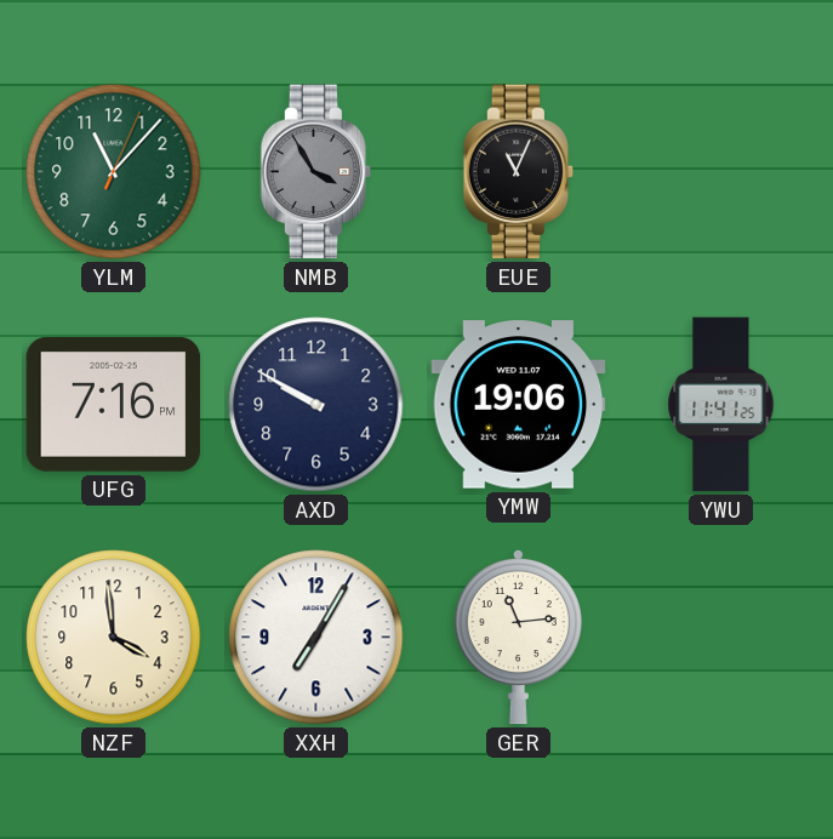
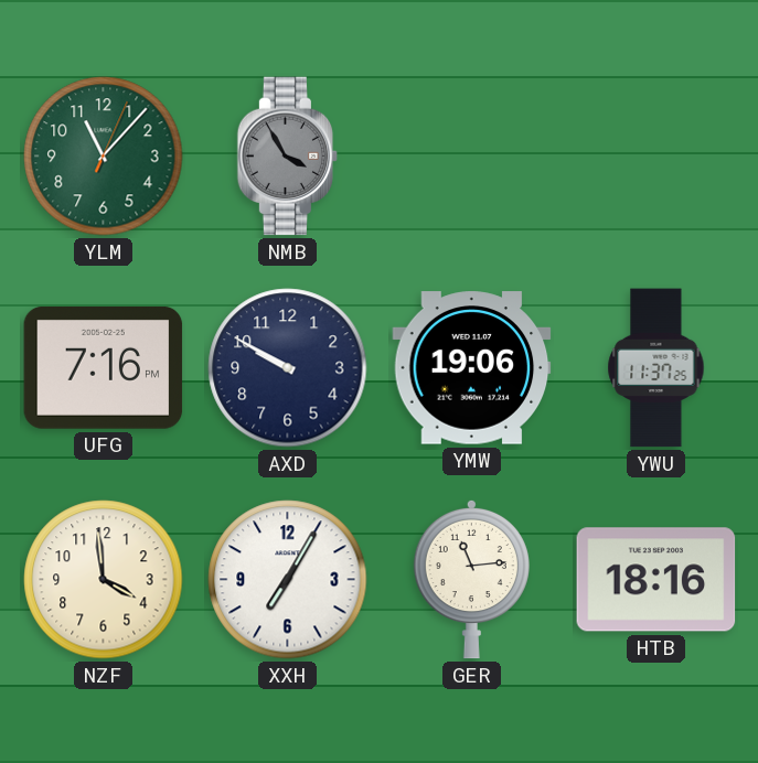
EUE: 11:04 -> none
YWU: 11:41 -> 11:37
HTB: none -> 18:16
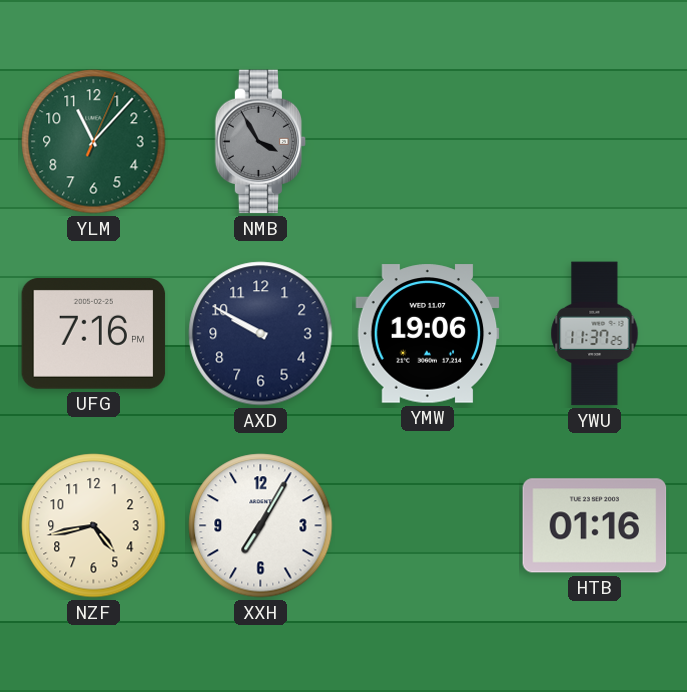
NZF: 3:59 -> 4:43
GER: 11:14 -> none
HTB: 18:16 -> 01:16
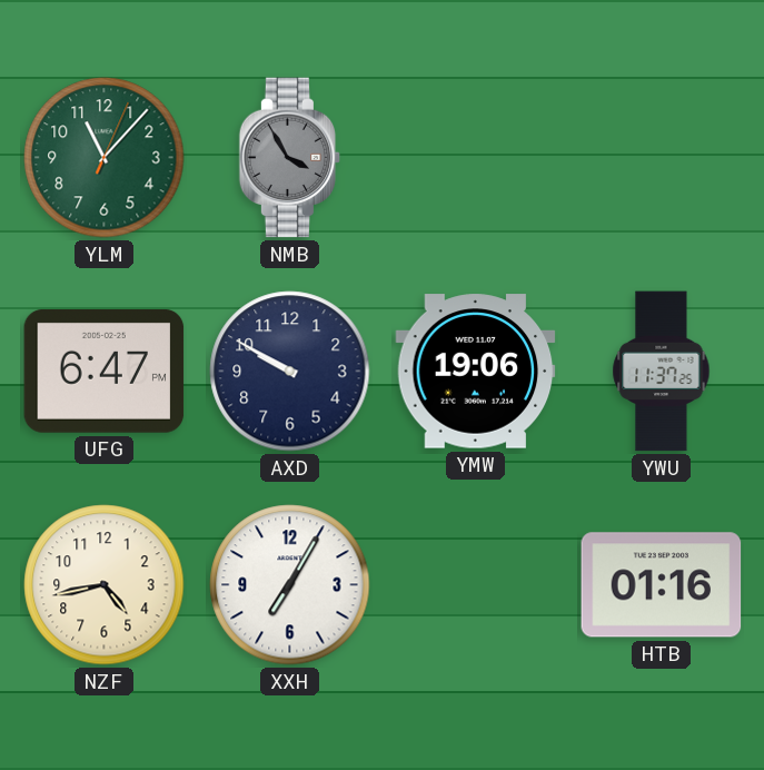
UFG: 7:16 -> 6:47
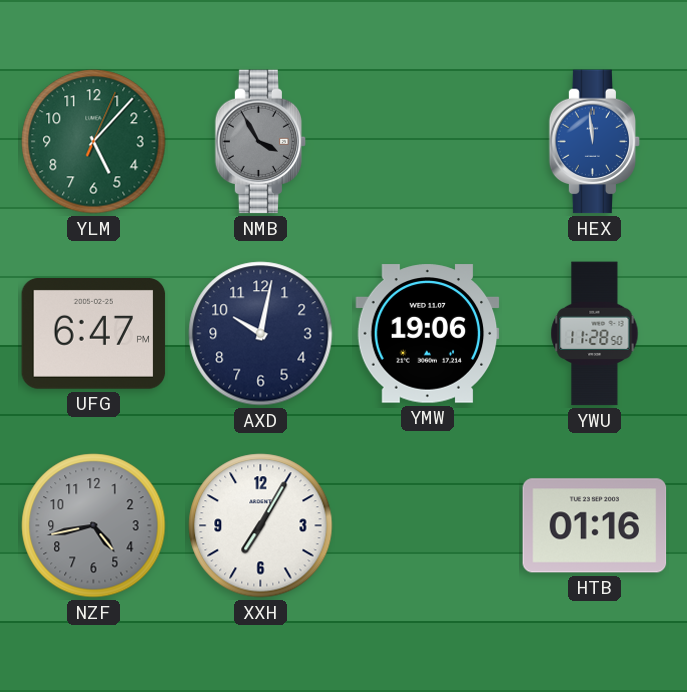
YLM: 11:07 -> 5:07
HEX: none -> 11:59
AXD: 9:50 -> 10:02
YWU: 11:37 -> 11:28
NZF dial: cream -> grey
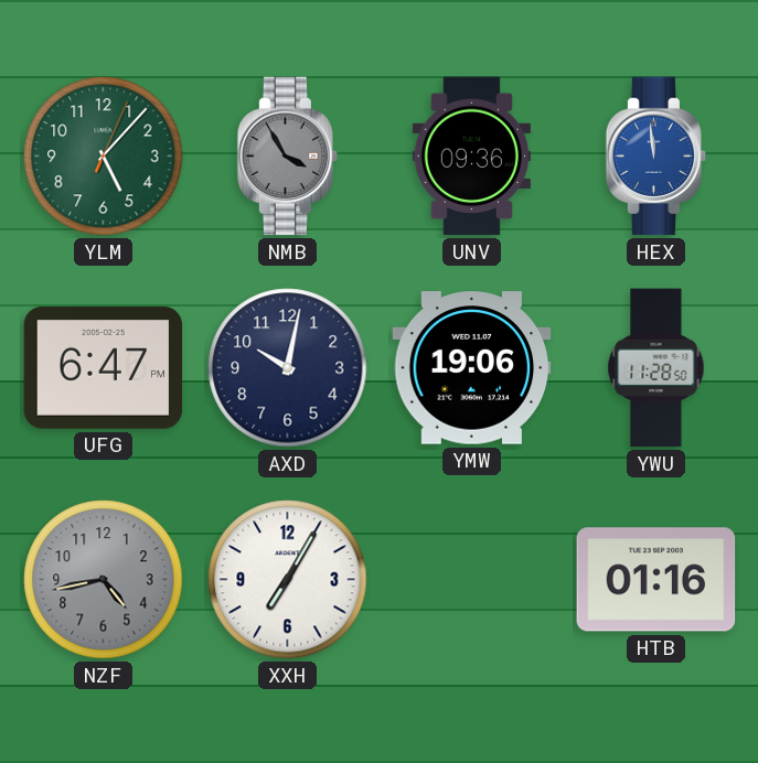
UNV: none -> 09:36
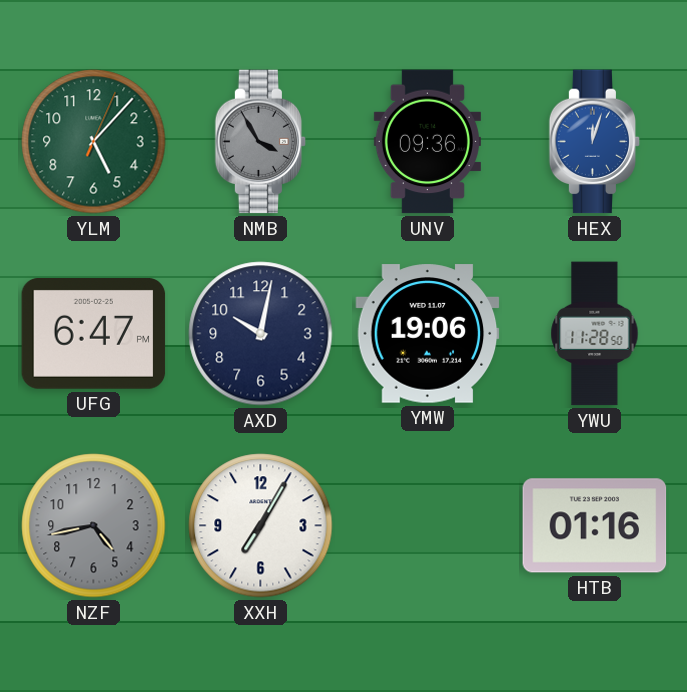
HEX: 11:59 -> 12:03
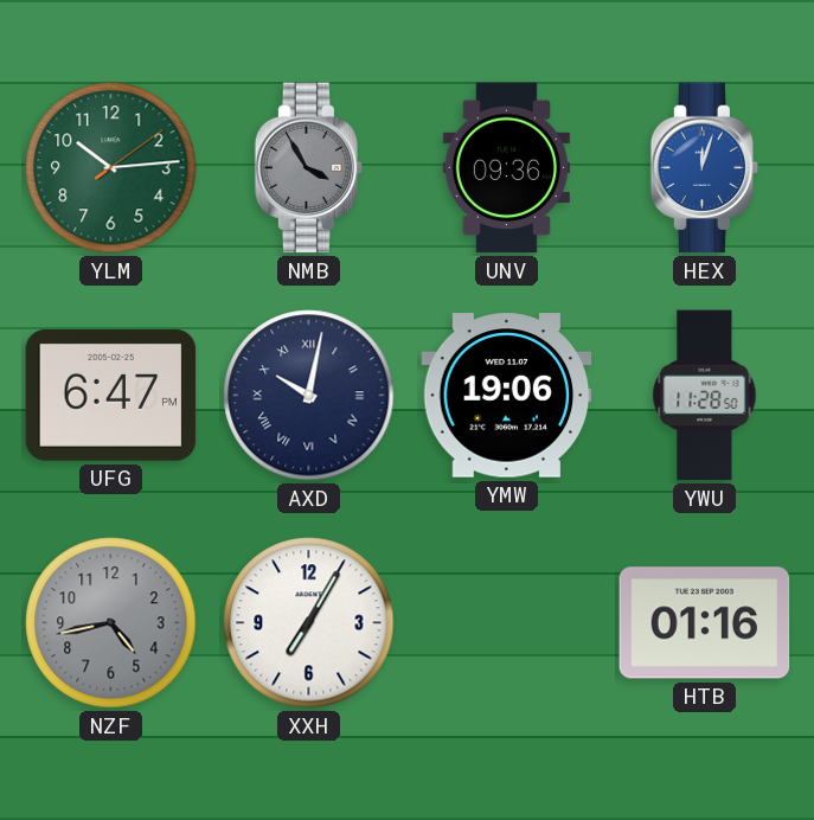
YLM: 5:07 -> 10:14
AXD numerals: Arabic -> Roman
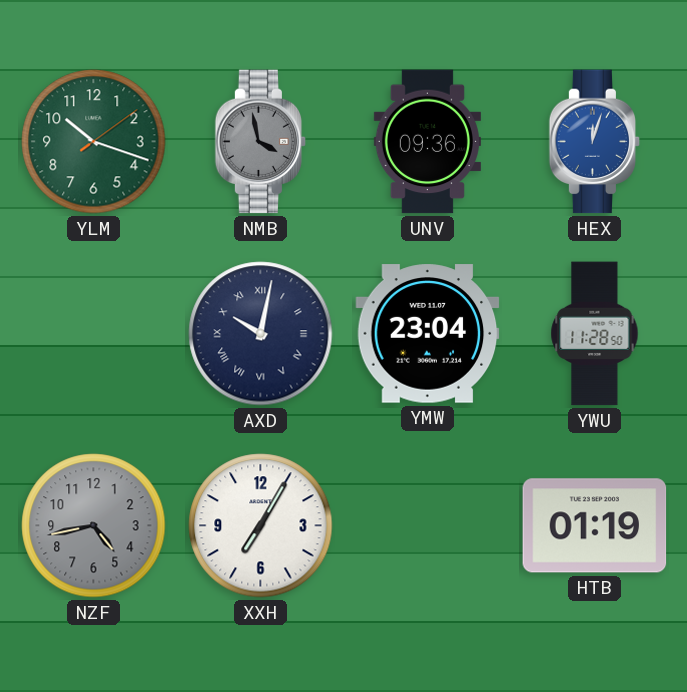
YLM: 10:14 -> 10:18
NMB: 3:55 -> 3:58
UFG: 6:47 -> none
YMW: 19:06 -> 23:04
HTB: 01:16 -> 01:19
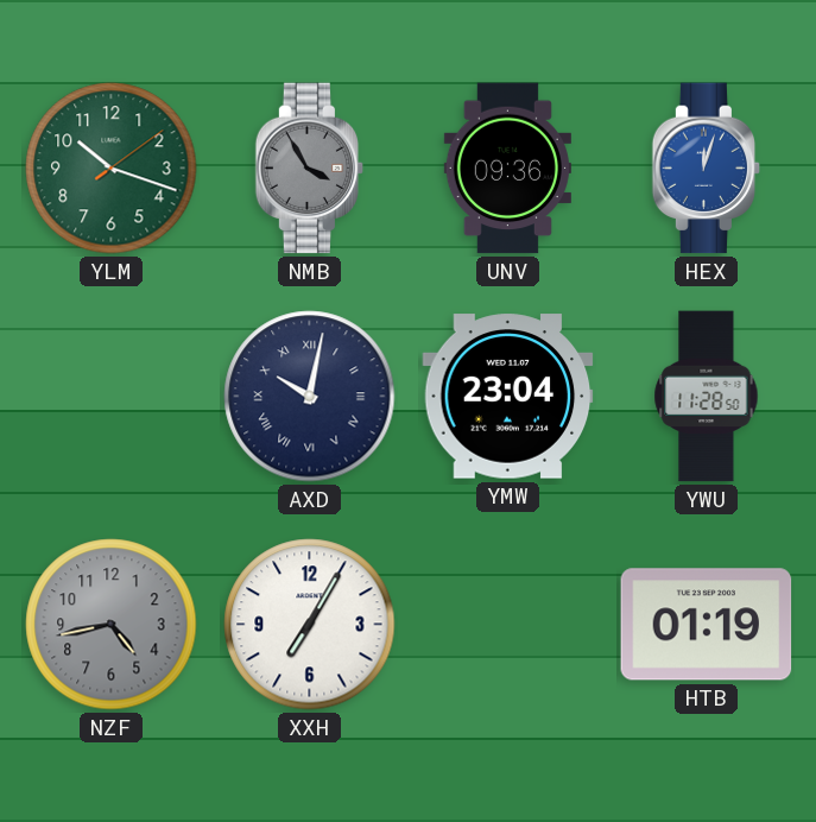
NMB: 3:58 -> 3:55
